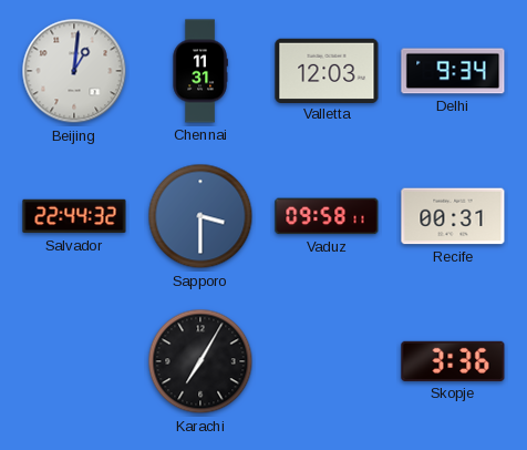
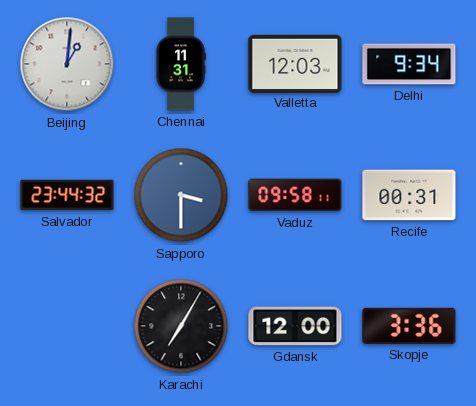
Salvador: 22:44 -> 23:44
Gdansk: none -> 12:00
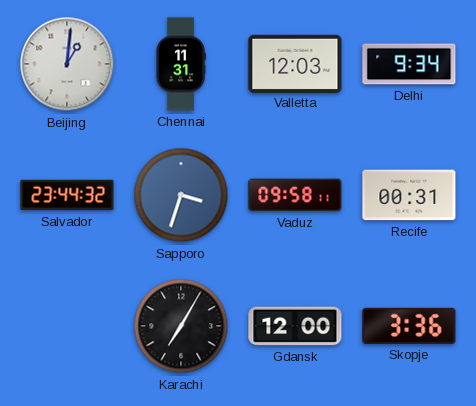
Sapporo: 3:30 -> 3:33
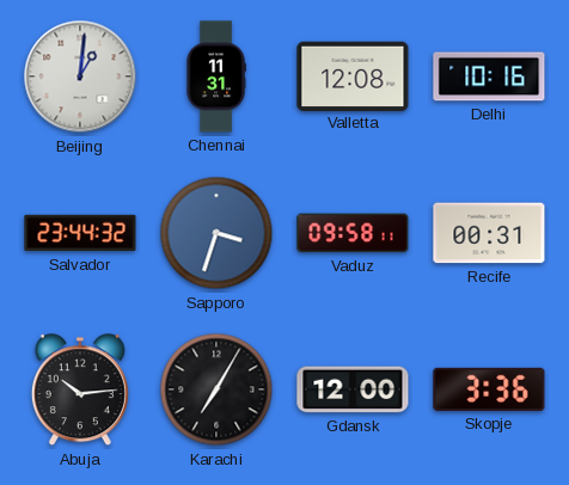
Valletta: 12:03 -> 12:08
Delhi: 9:34 -> 10:16
Abuja: none -> 10:14
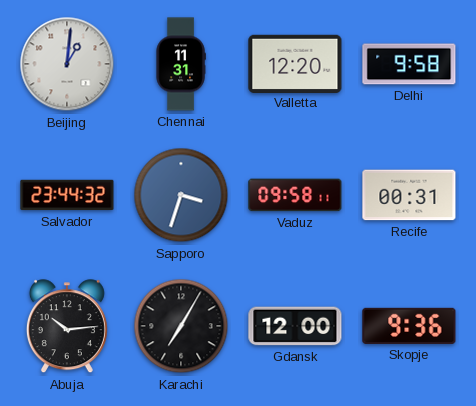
Valletta: 12:08 -> 12:20
Delhi: 10:16 -> 9:58
Skopje: 3:36 -> 9:36
